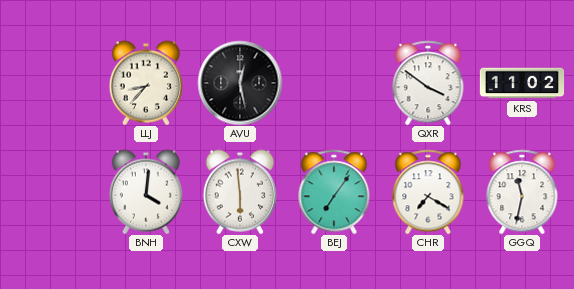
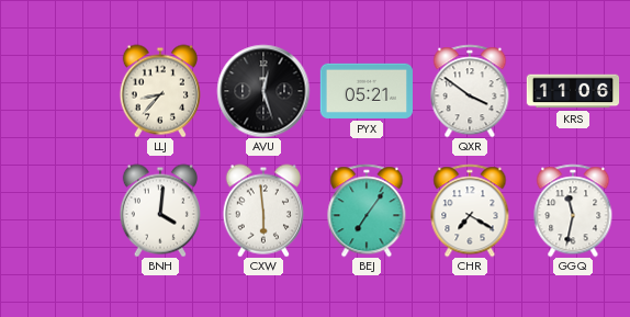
AVU: 12:28 -> 12:27
PYX: none -> 05:21
KRS: 11:02 -> 11:06
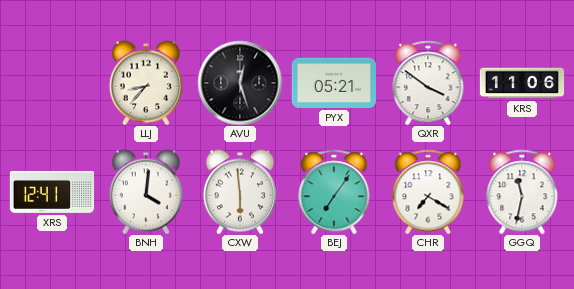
XRS: none -> 12:41
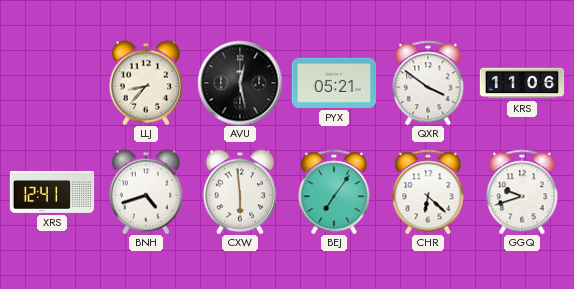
AVU: 12:27 -> 12:28
BNH: 4:01 -> 4:42
CHR: 7:20 -> 6:22
GGQ: 11:32 -> 9:42
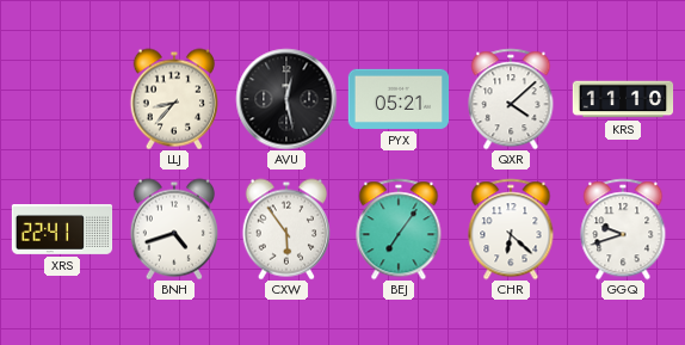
QXR: 3:51 -> 4:08
KRS: 11:06 -> 11:10
XRS: 12:41 -> 22:41
CXW: 5:59 -> 5:54
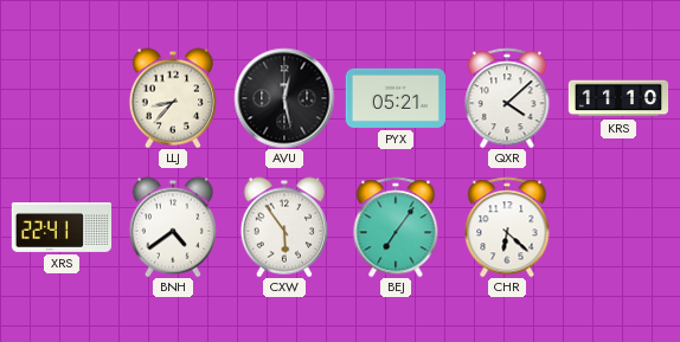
BNH: 4:42 -> 4:39
GGQ: 9:42 -> none
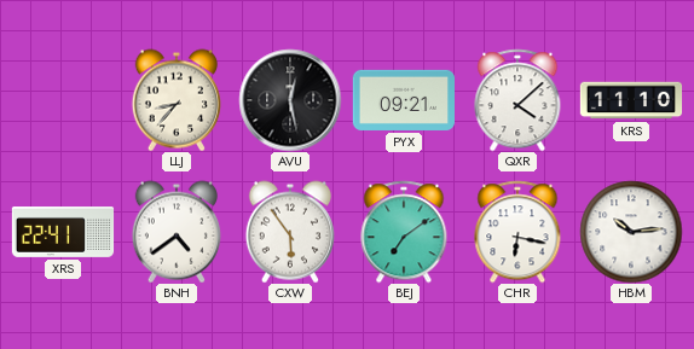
PYX: 05:21 -> 09:21
BEJ: 7:06 -> 7:09
CHR: 6:22 -> 6:17
HBM: none -> 10:14
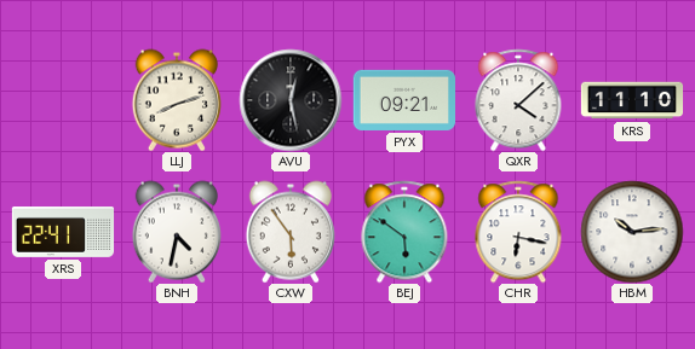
LLJ: 8:37 -> 8:12
BNH: 4:39 -> 4:32
BEJ: 7:09 -> 5:51
